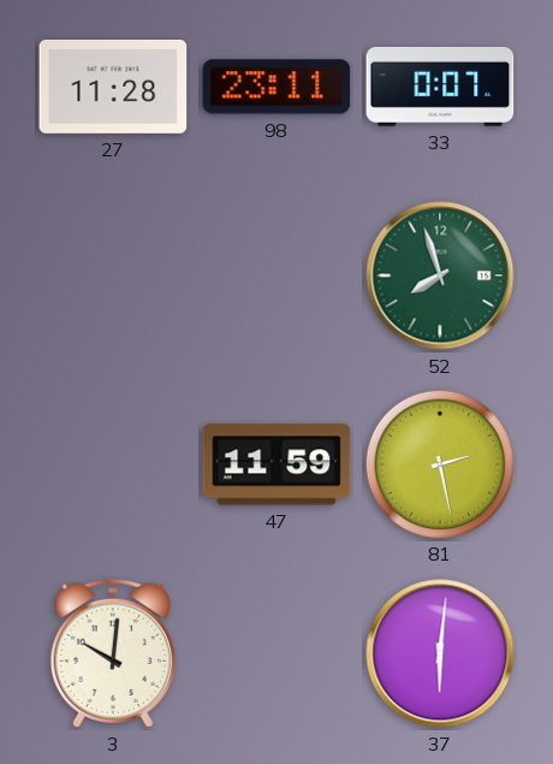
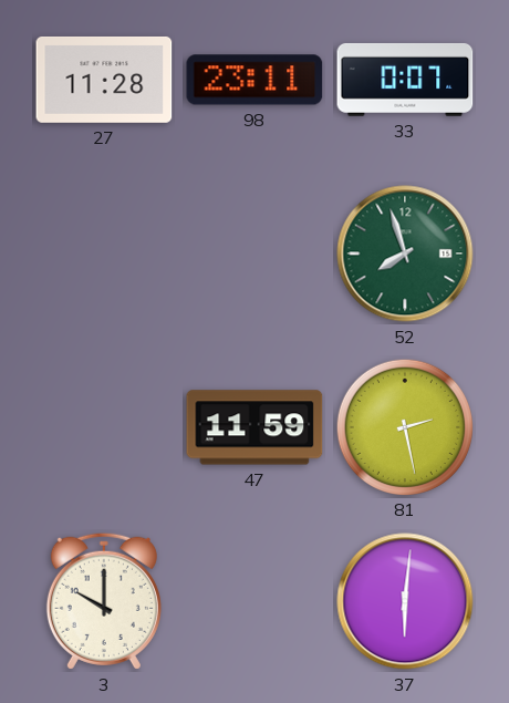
3: 10:01 -> 10:00
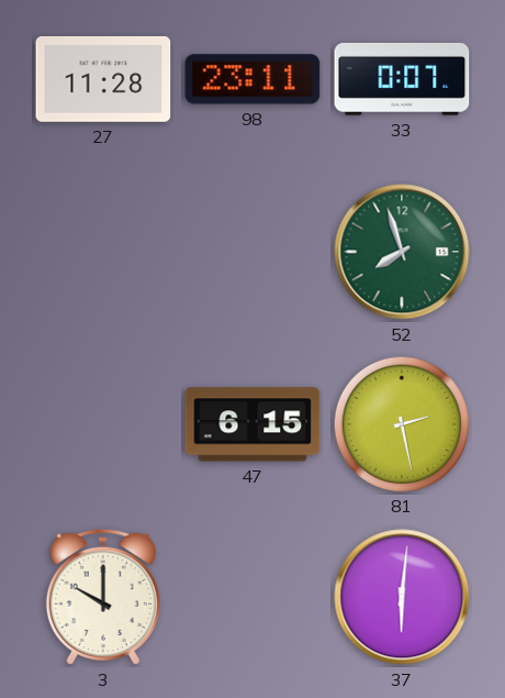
47: 11:59 -> 6:15
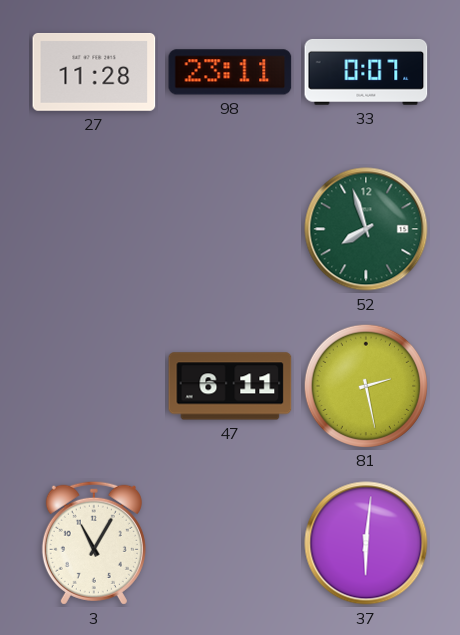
47: 6:15 -> 6:11
3: 10:00 -> 11:05
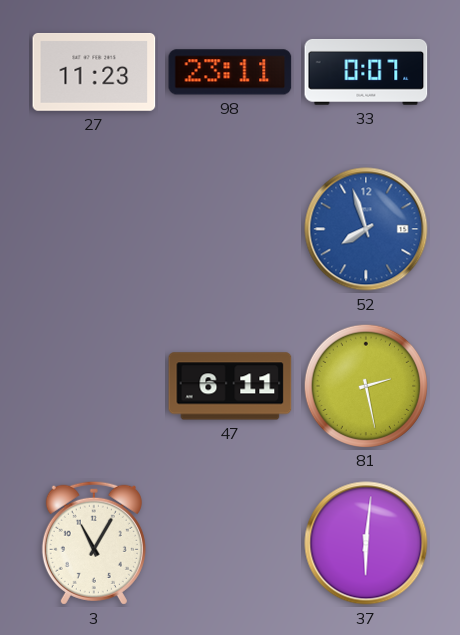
27: 11:28 -> 11:23
52 dial: green -> blue
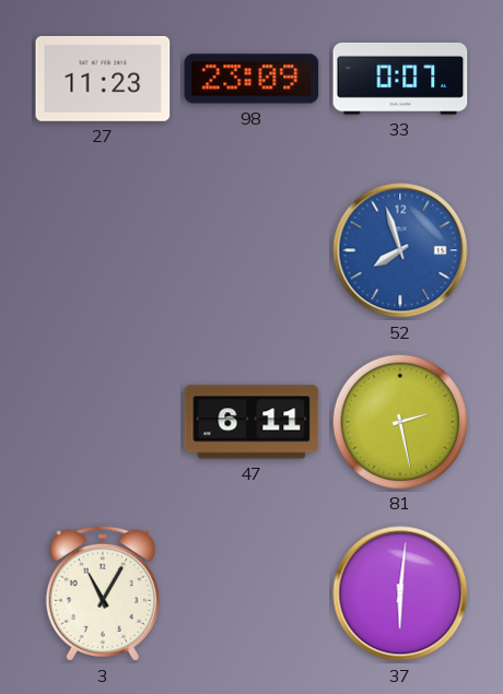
98: 23:11 -> 23:09
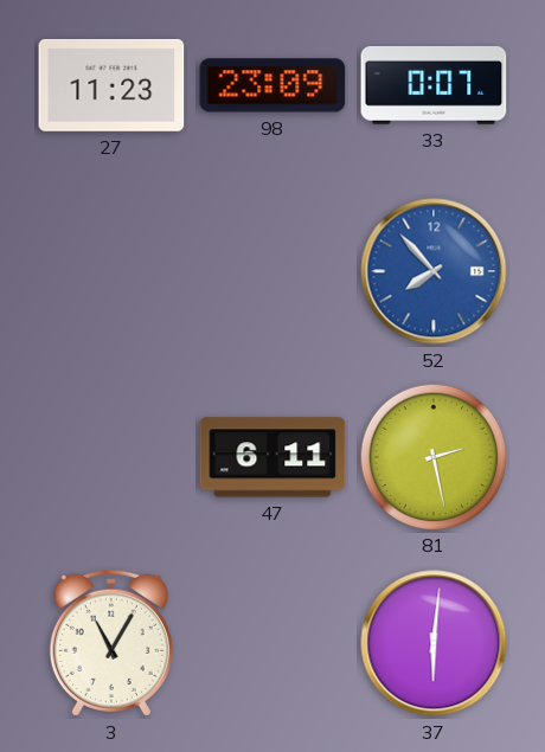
52: 7:57 -> 7:53
